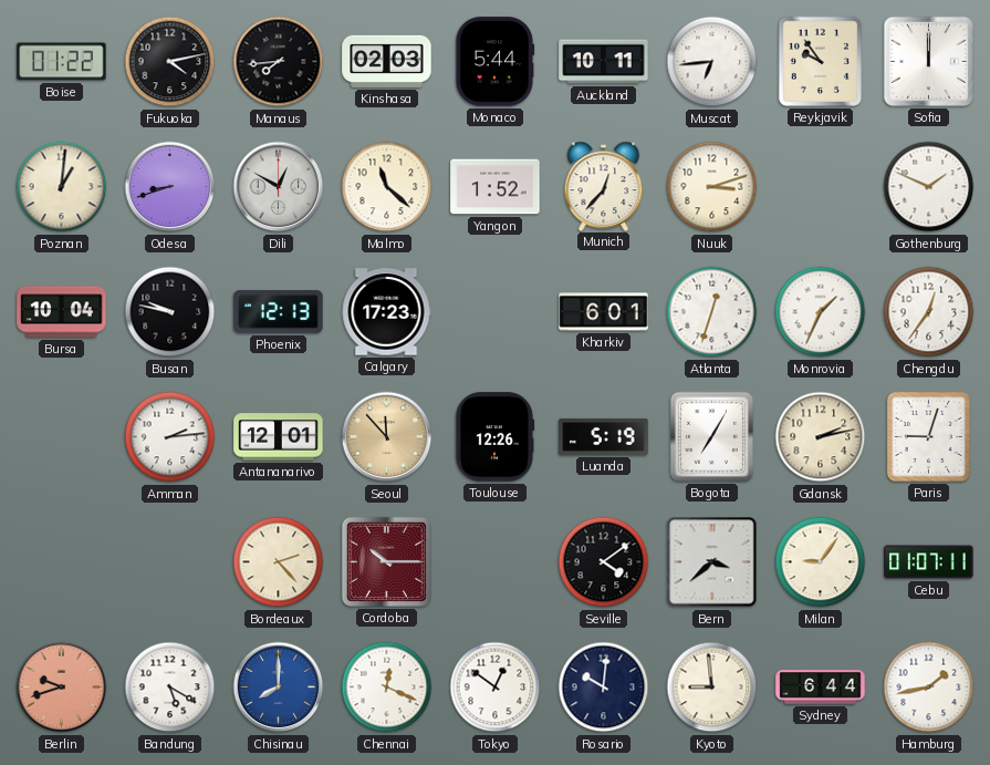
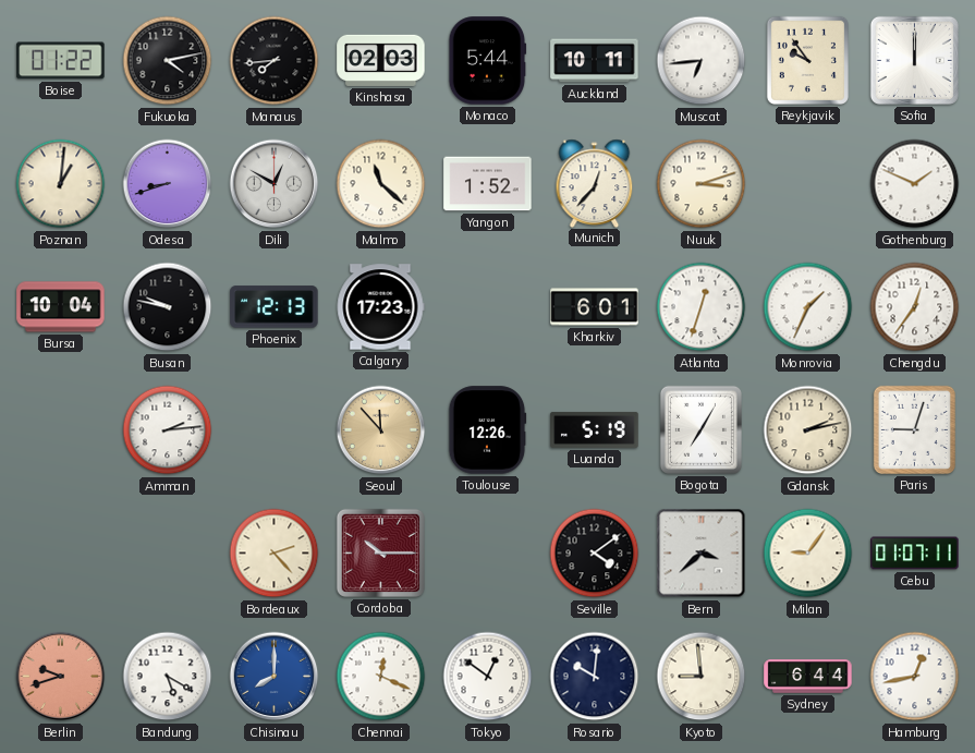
Antananarivo: 12:01 -> none
Hamburg: 1:43 -> 12:43
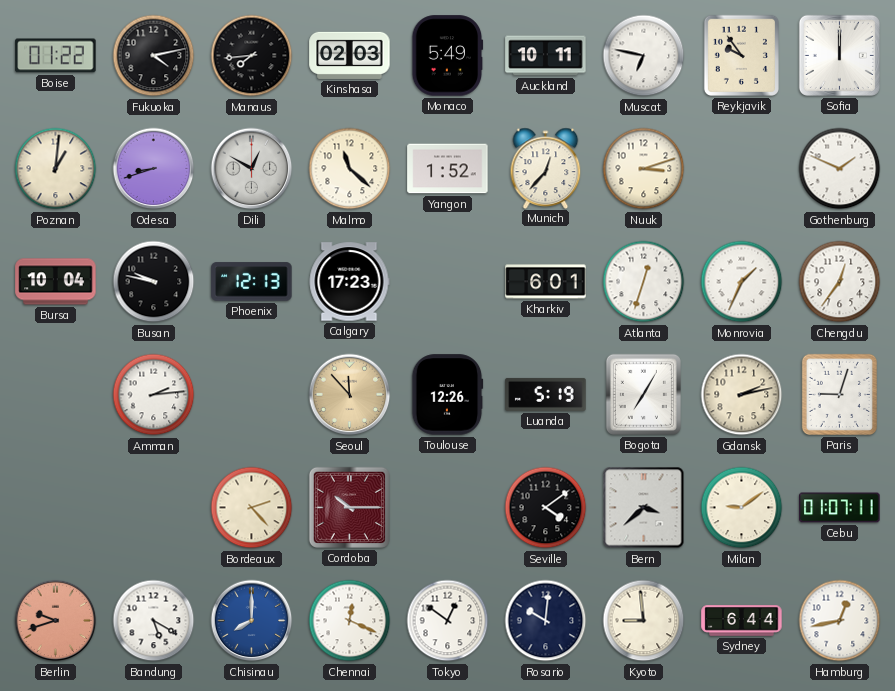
Monaco: 5:44 -> 5:49
Muscat: 6:44 -> 6:47
Milan: 9:06 -> 9:09
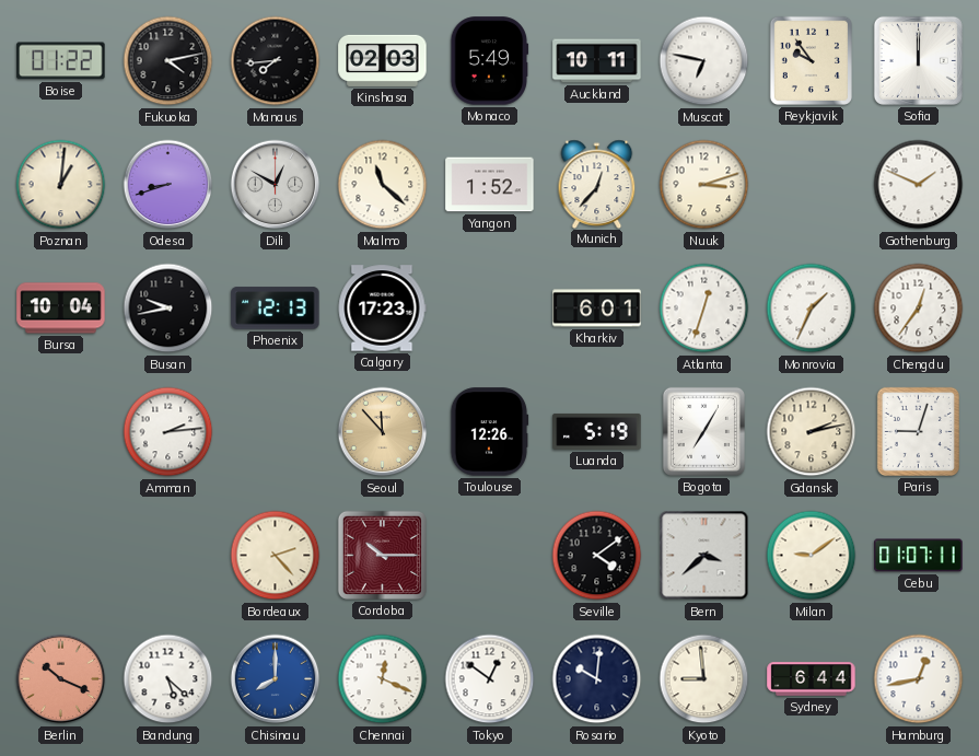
Busan: 9:47 -> 9:43
Berlin: 9:42 -> 10:19
Bandung: 5:20 -> 5:22
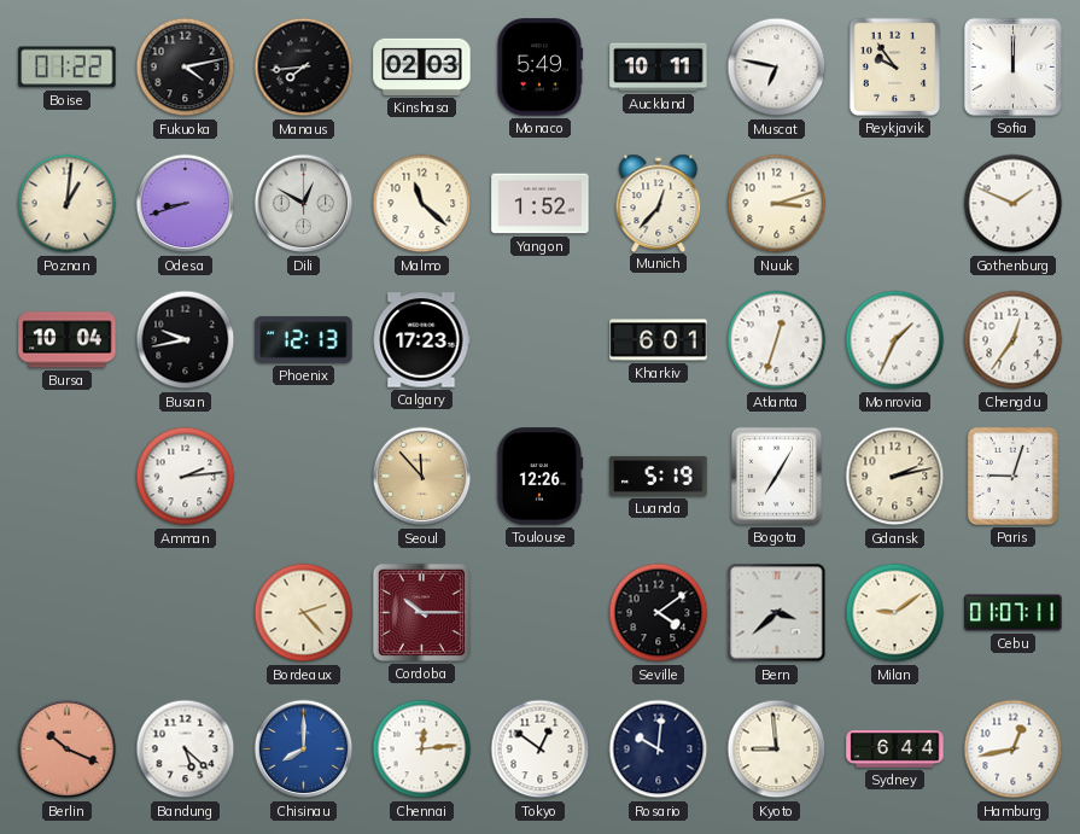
Chennai: 12:19 -> 12:14
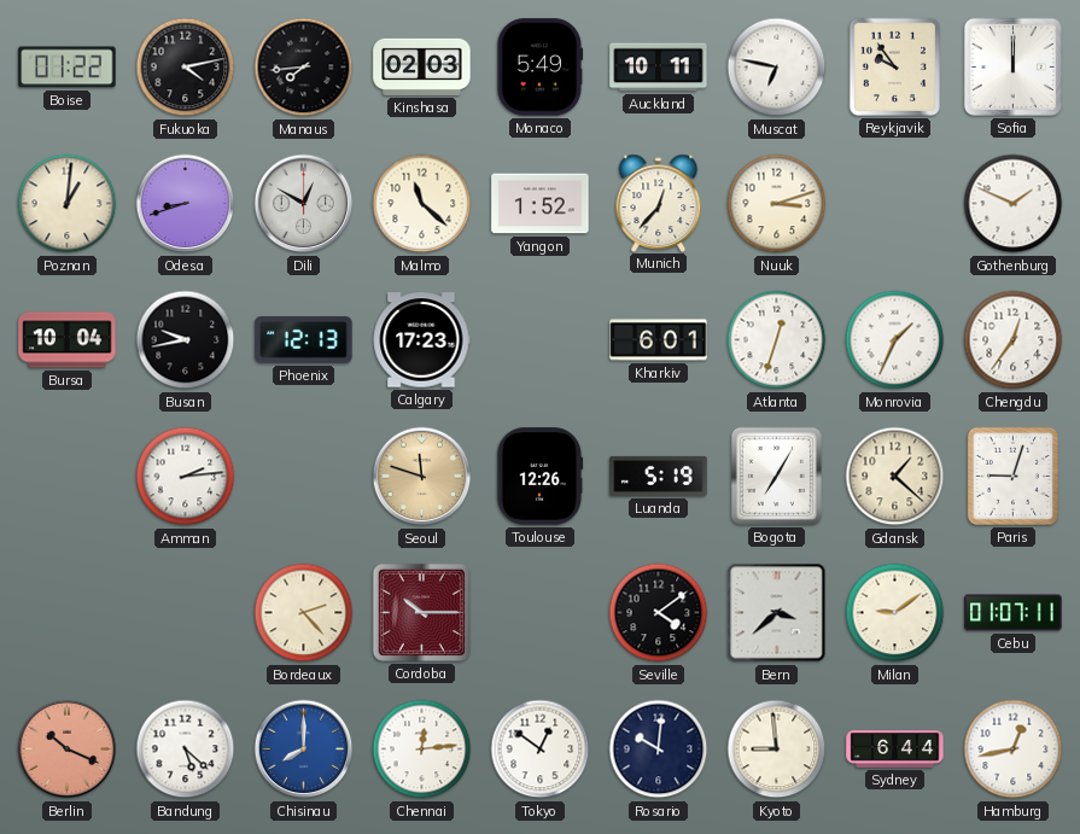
Seoul: 11:53 -> 11:48
Gdansk: 2:13 -> 1:22
